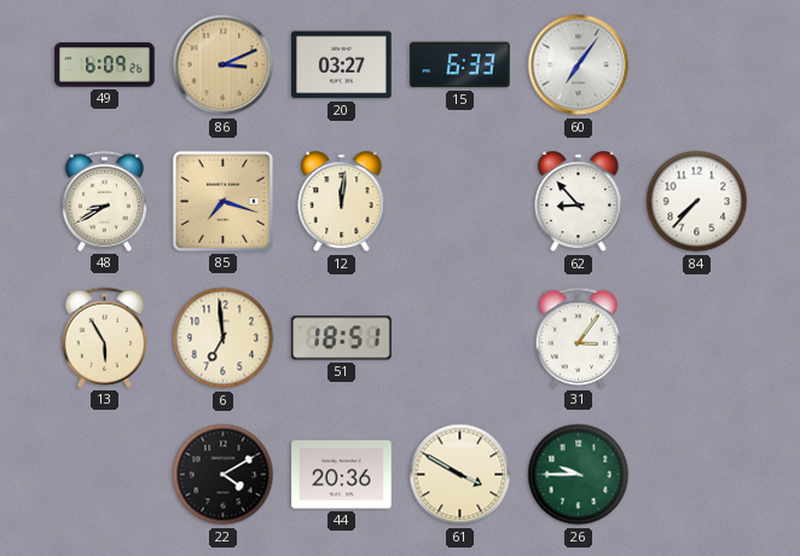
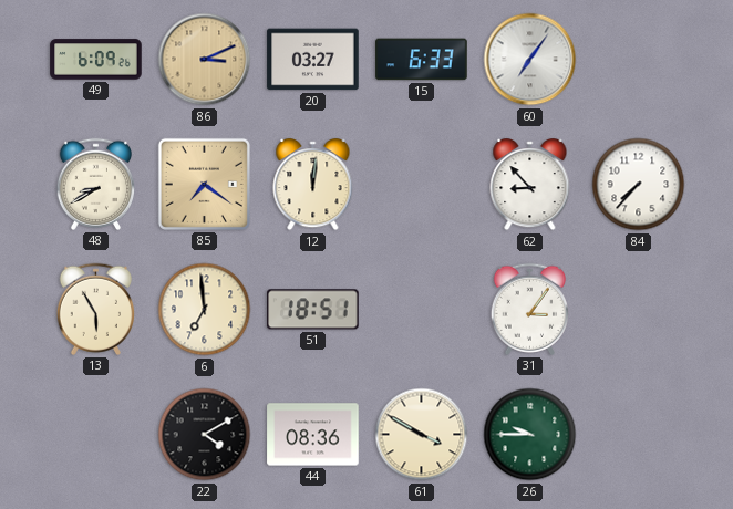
85: 7:18 -> 7:21
44: 20:36 -> 08:36
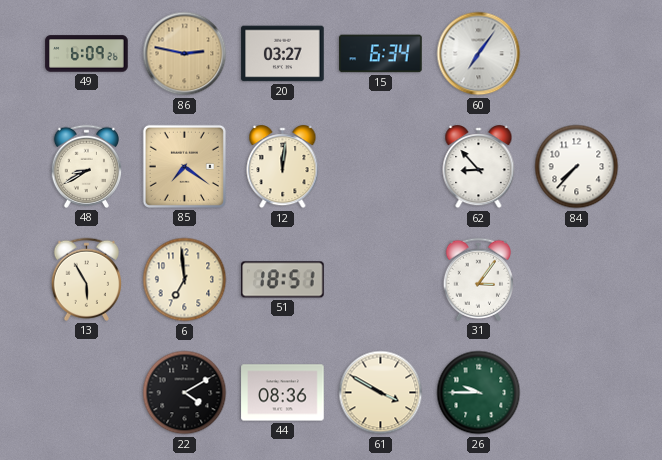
86: 3:11 -> 2:47
15: 6:33 -> 6:34
